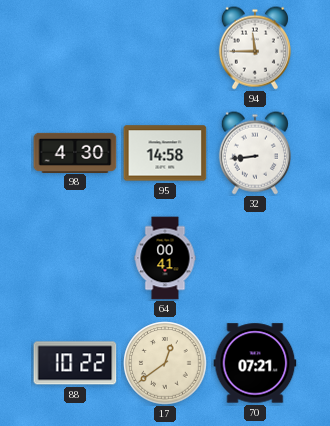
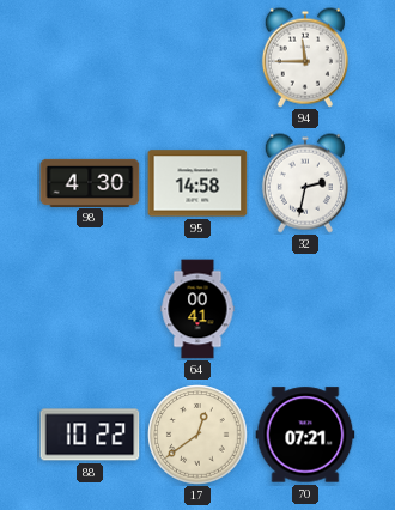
32: 8:44 -> 2:32
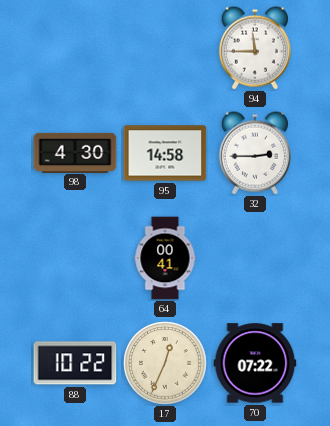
32: 2:32 -> 2:45
17: 12:39 -> 12:34
70: 07:21 -> 07:22
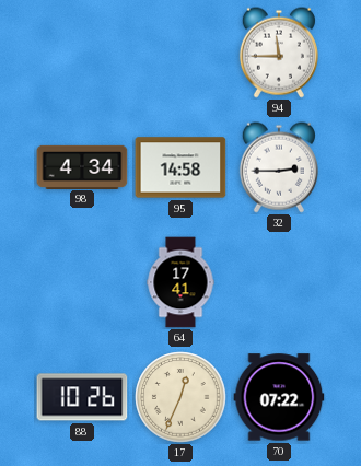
98: 4:30 -> 4:34
64: 00:41 -> 17:41
88: 10:22 -> 10:26
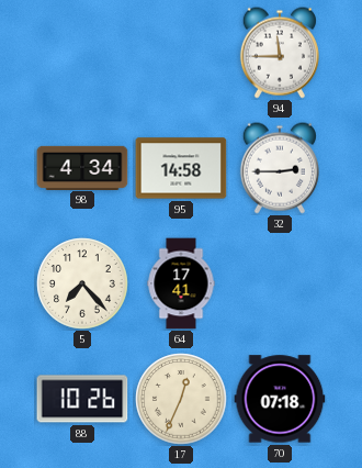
5: none -> 7:23
70: 07:22 -> 07:18
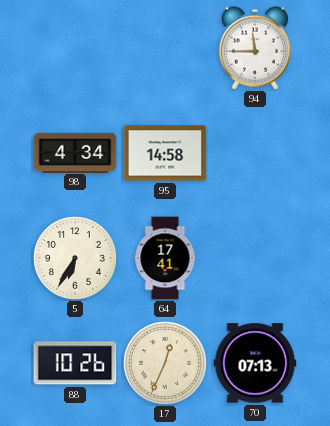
32: 2:45 -> none
5: 7:23 -> 6:35
70: 07:18 -> 07:13
